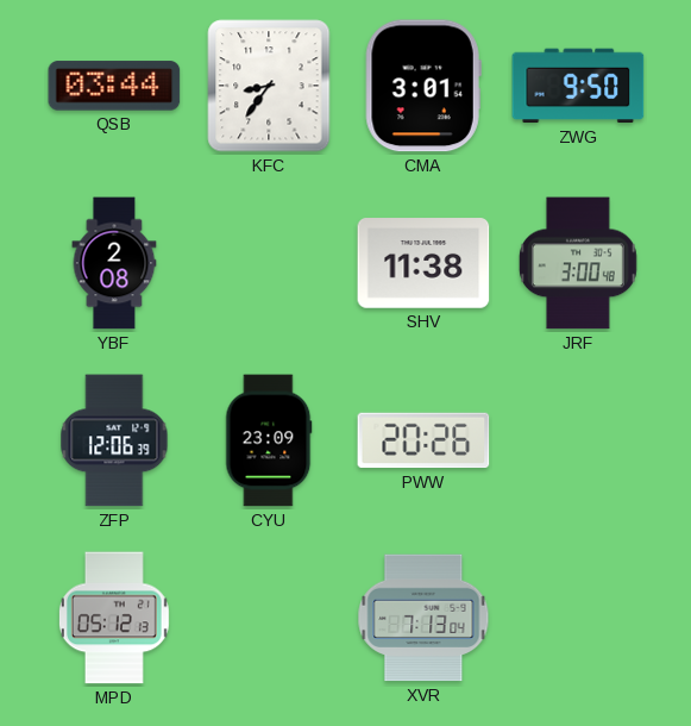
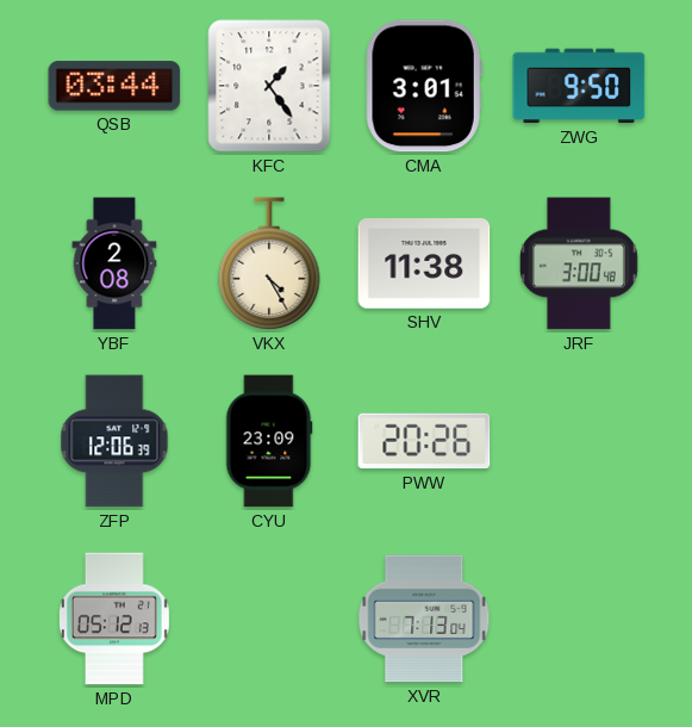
KFC: 8:36 -> 1:24
VKX: none -> 4:25
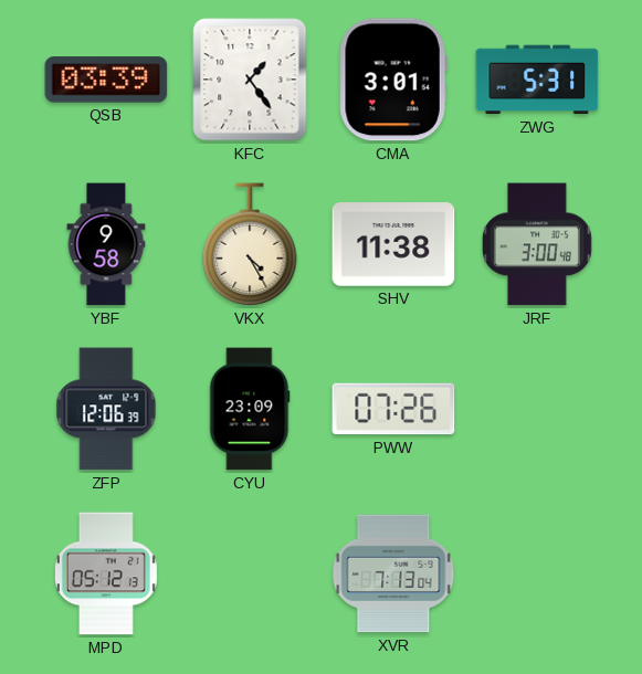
QSB: 03:44 -> 03:39
ZWG: 9:50 -> 5:31
YBF: 2:08 -> 9:58
PWW: 20:26 -> 07:26
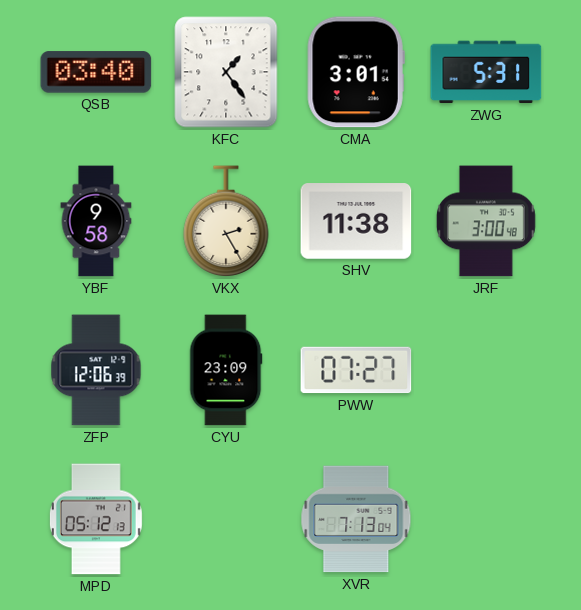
QSB: 03:39 -> 03:40
VKX: 4:25 -> 2:25
PWW: 07:26 -> 07:27
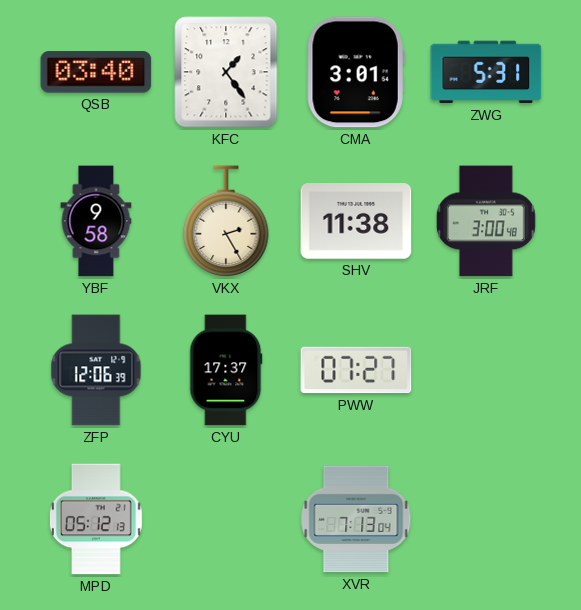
CYU: 23:09 -> 17:37
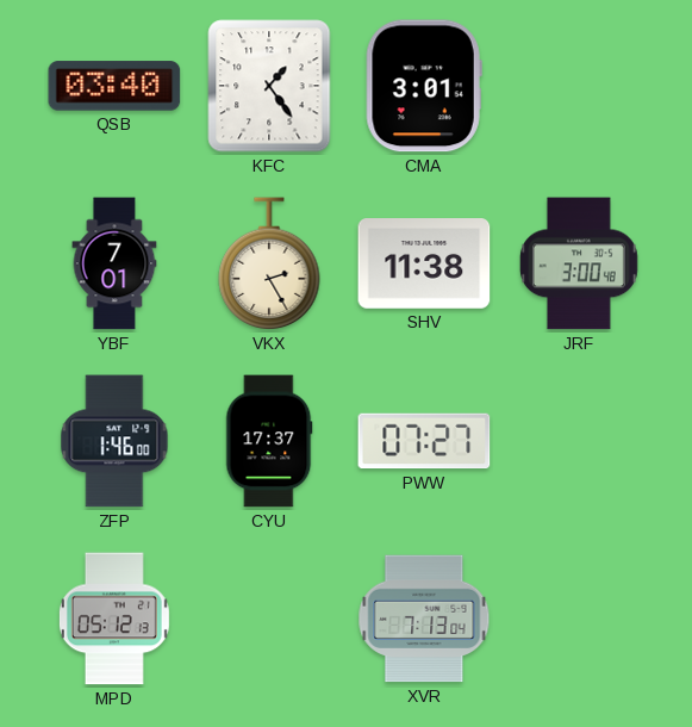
ZWG: 5:31 -> none
YBF: 9:58 -> 7:01
ZFP: 12:06 -> 1:46
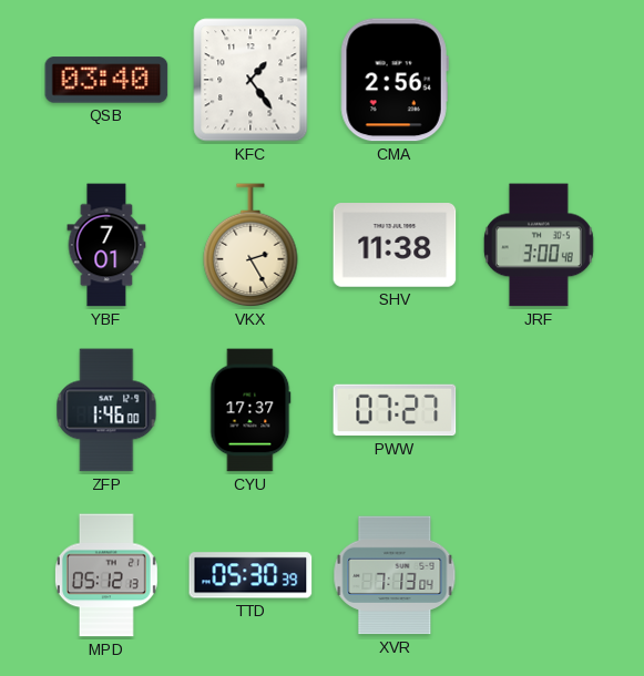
CMA: 3:01 -> 2:56
TTD: none -> 05:30
